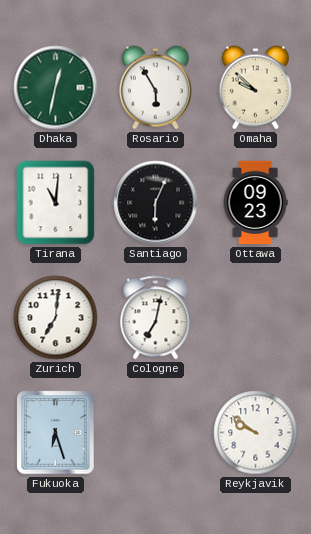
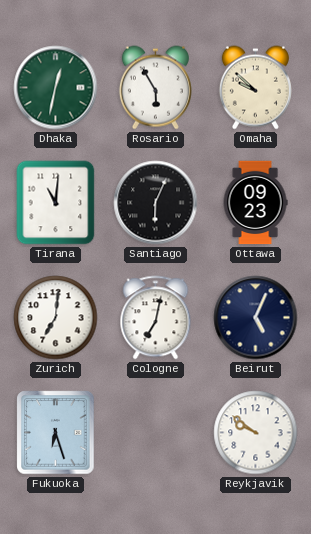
Beirut: none -> 5:04
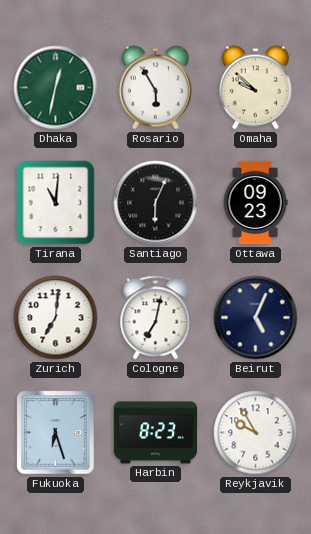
Harbin: none -> 8:23
Reykjavik: 9:51 -> 9:55
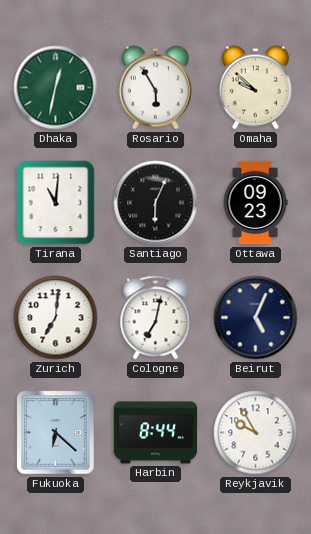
Fukuoka: 6:27 -> 6:22
Harbin: 8:23 -> 8:44
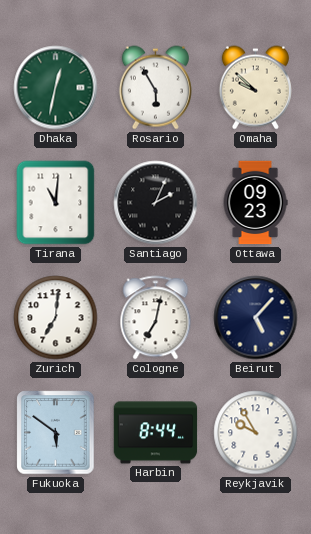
Santiago: 6:04 -> 2:04
Beirut: 5:04 -> 5:07
Fukuoka: 6:22 -> 5:51
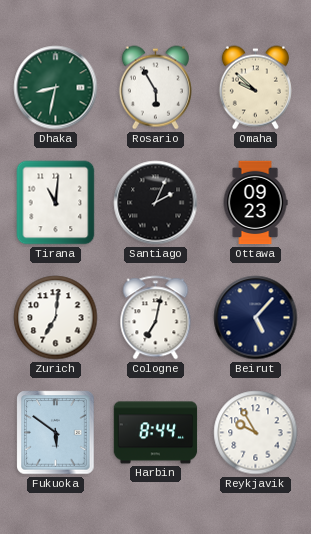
Dhaka: 12:32 -> 8:32
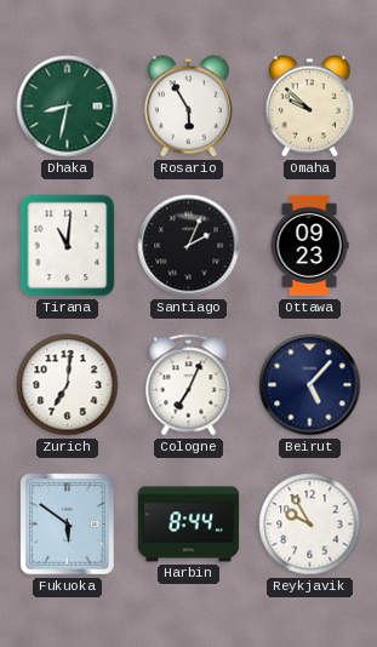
Cologne: 7:02 -> 7:04
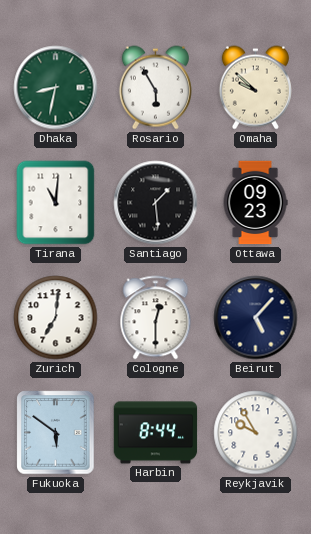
Santiago: 2:04 -> 1:29
Cologne: 7:04 -> 12:30
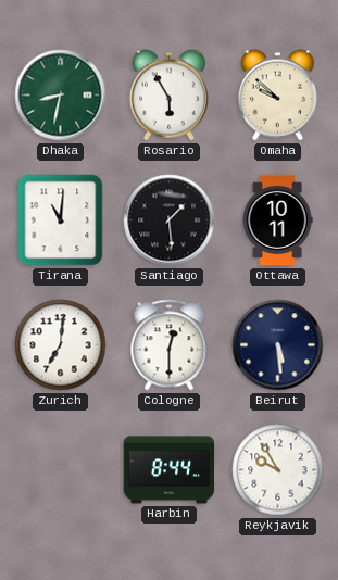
Ottawa: 09:23 -> 10:11
Beirut: 5:07 -> 5:29
Fukuoka: 5:51 -> none
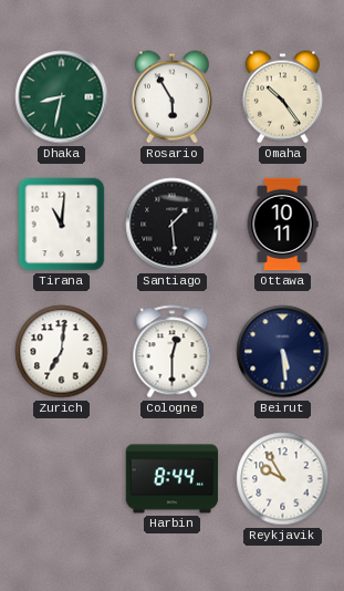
Omaha: 9:52 -> 10:24
